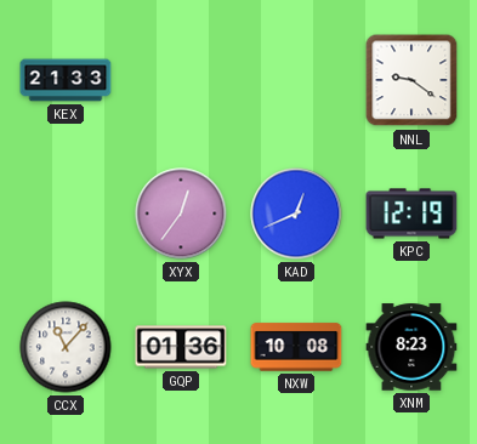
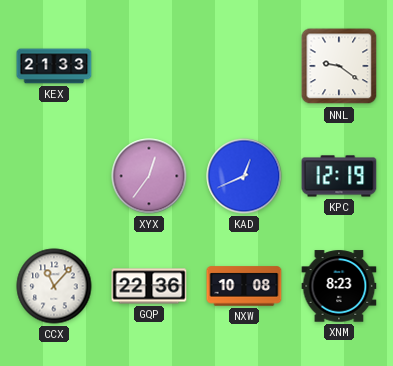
GQP: 01:36 -> 22:36
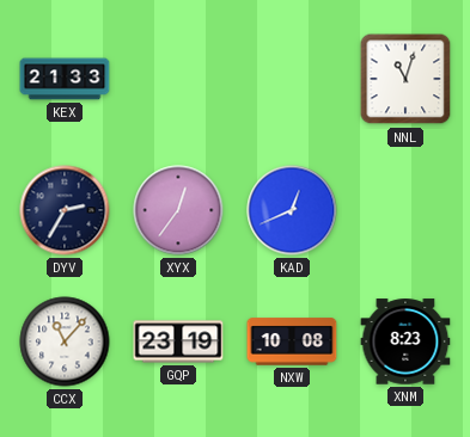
NNL: 9:21 -> 11:03
DYV: none -> 2:35
KPC: 12:19 -> none
GQP: 22:36 -> 23:19
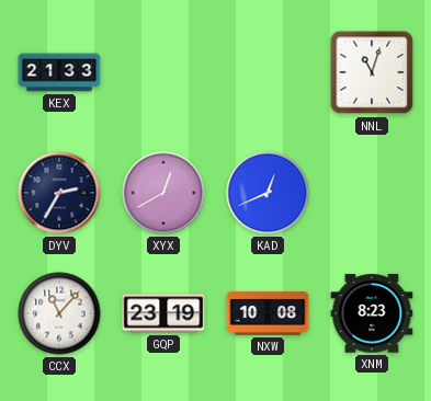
XYX: 12:36 -> 12:40
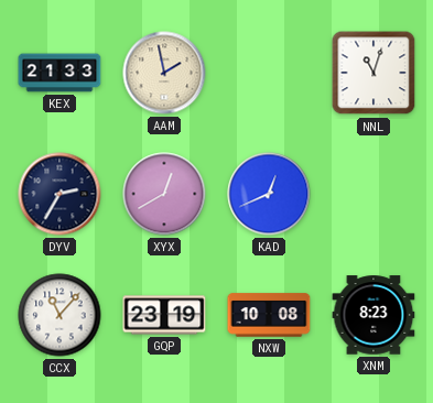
AAM: none -> 1:58
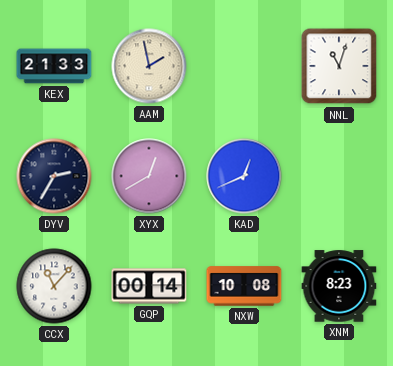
GQP: 23:19 -> 00:14
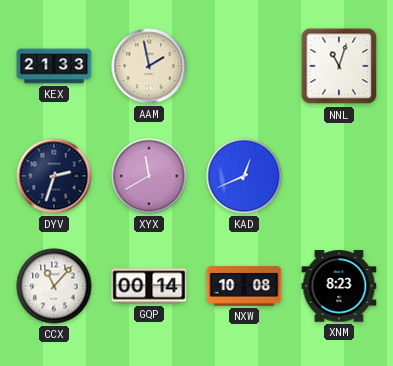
DYV: 2:35 -> 2:33
XYX: 12:40 -> 11:40
